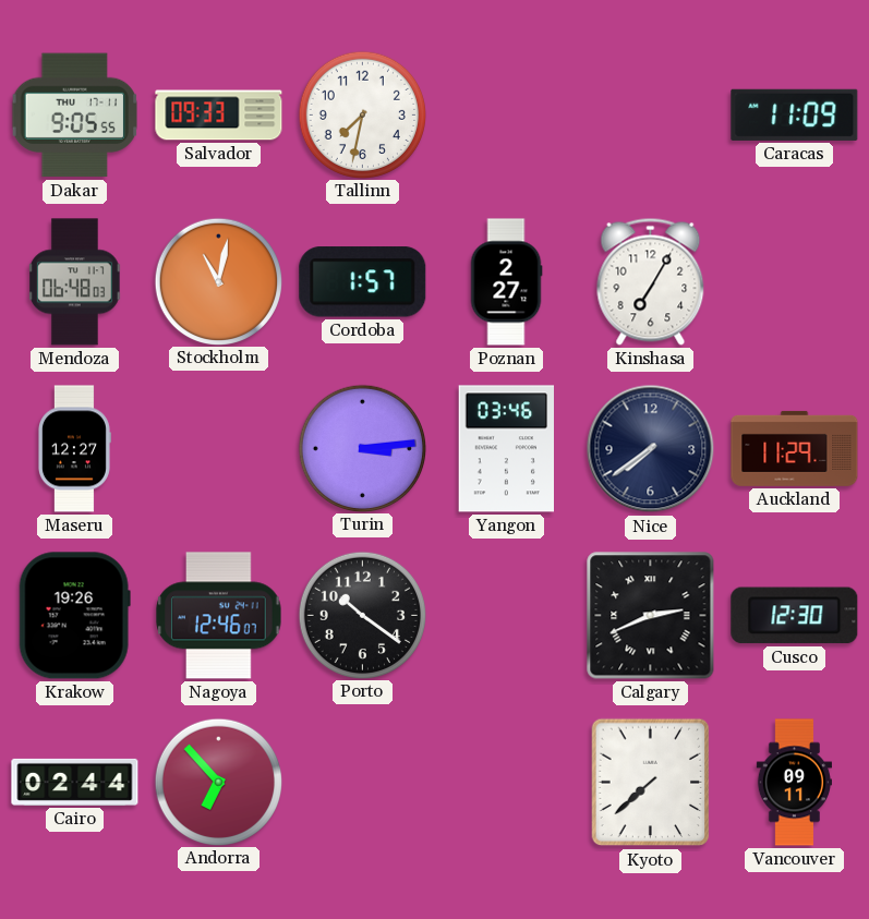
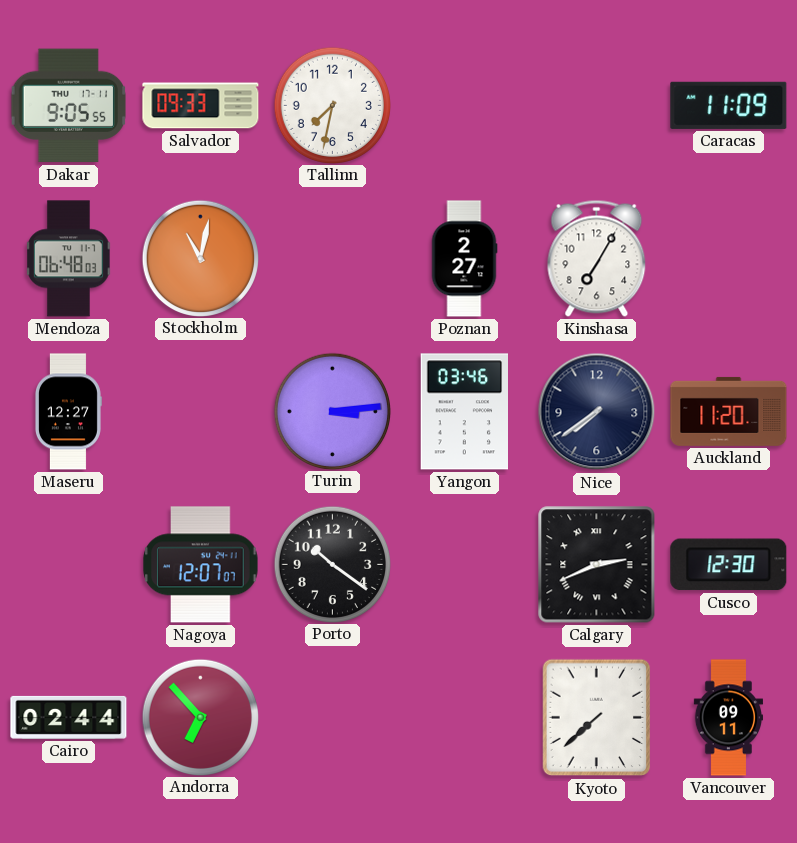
Cordoba: 1:57 -> none
Auckland: 11:29 -> 11:20
Krakow: 19:26 -> none
Nagoya: 12:46 -> 12:07
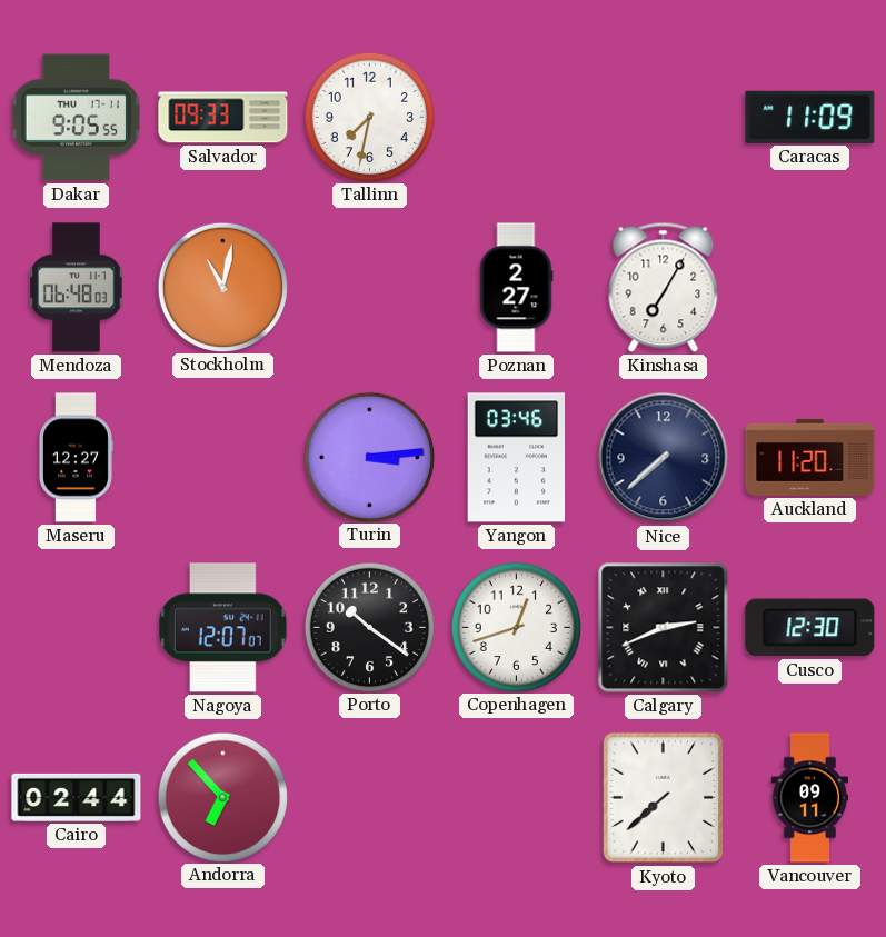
Nice: 7:39 -> 7:38
Copenhagen: none -> 12:42
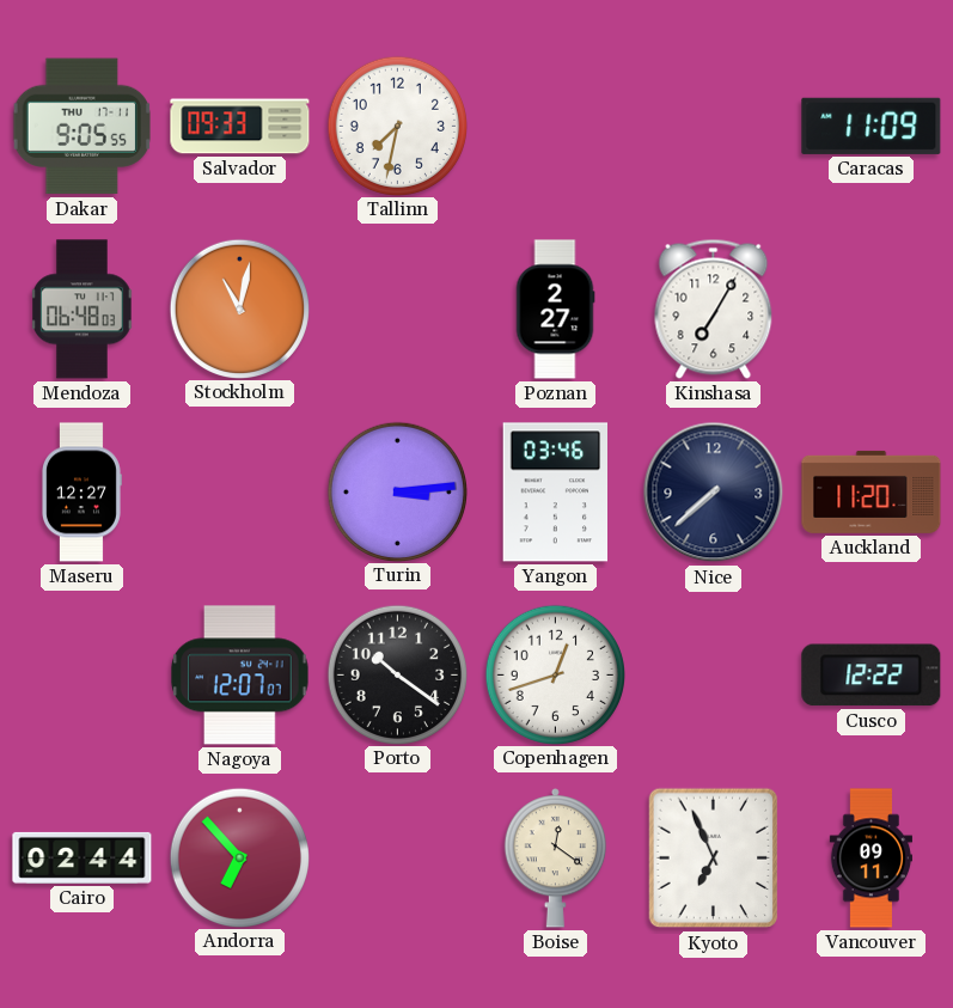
Calgary: 2:41 -> none
Cusco: 12:30 -> 12:22
Boise: none -> 12:21
Kyoto: 7:38 -> 6:56
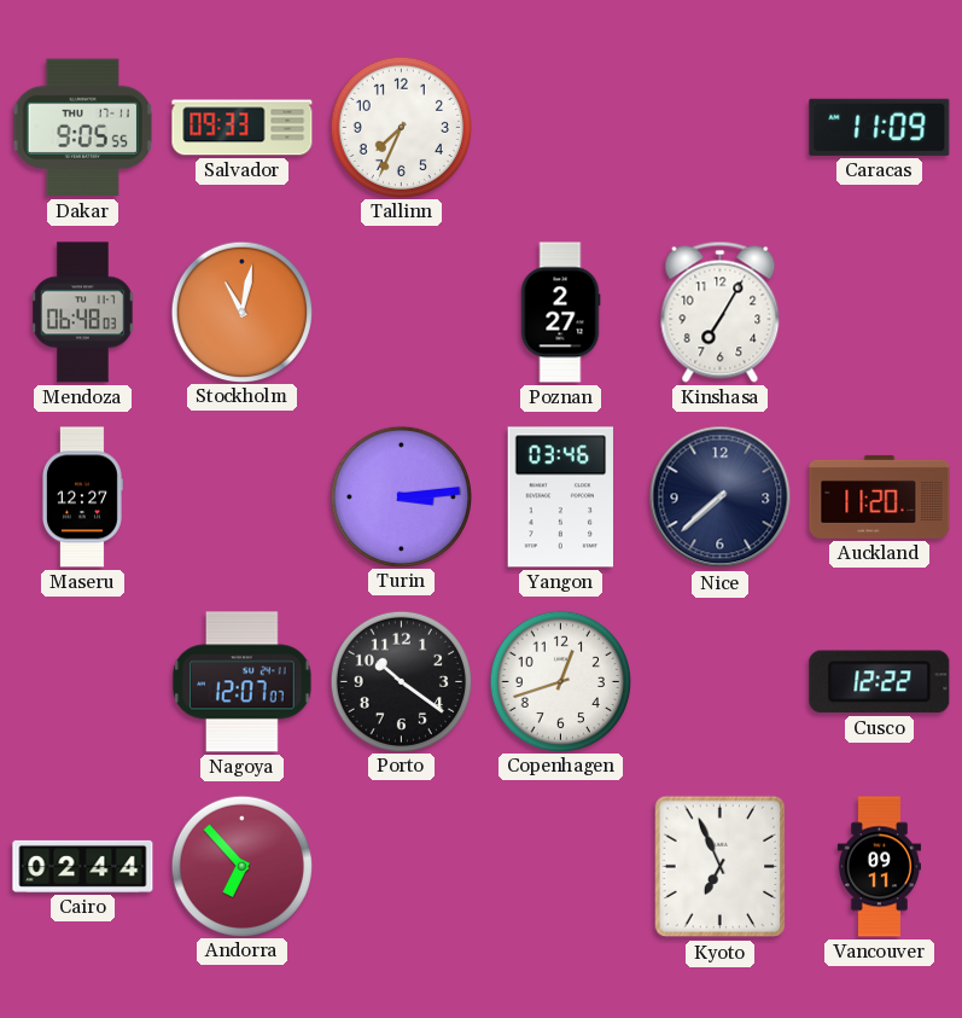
Tallinn: 7:32 -> 7:34
Boise: 12:21 -> none
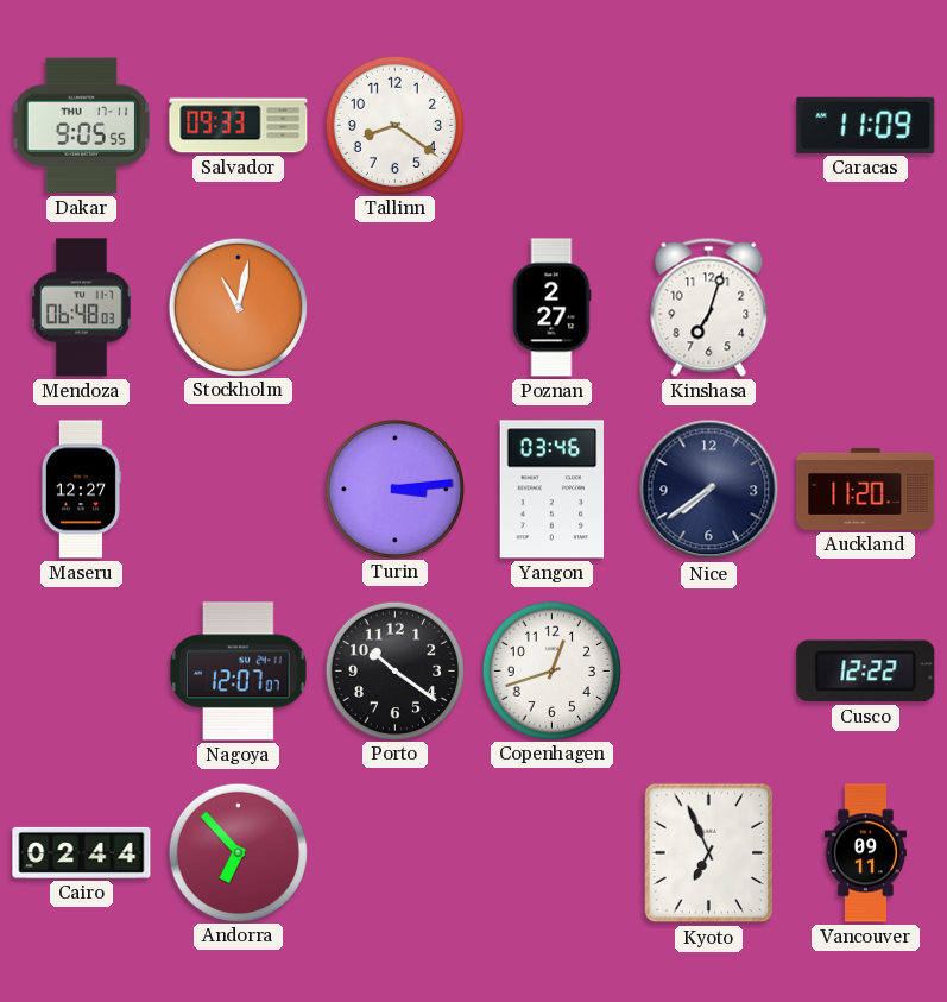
Tallinn: 7:34 -> 8:21
Kinshasa: 7:05 -> 7:03
Nice: 7:38 -> 7:39
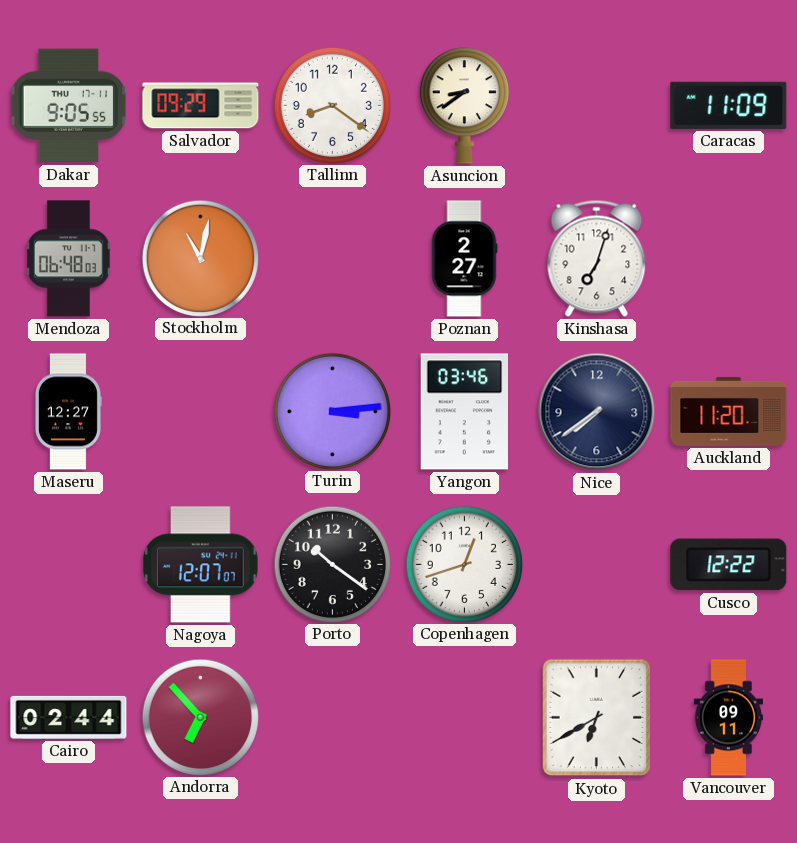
Salvador: 09:33 -> 09:29
Asuncion: none -> 8:39
Kyoto: 6:56 -> 6:40
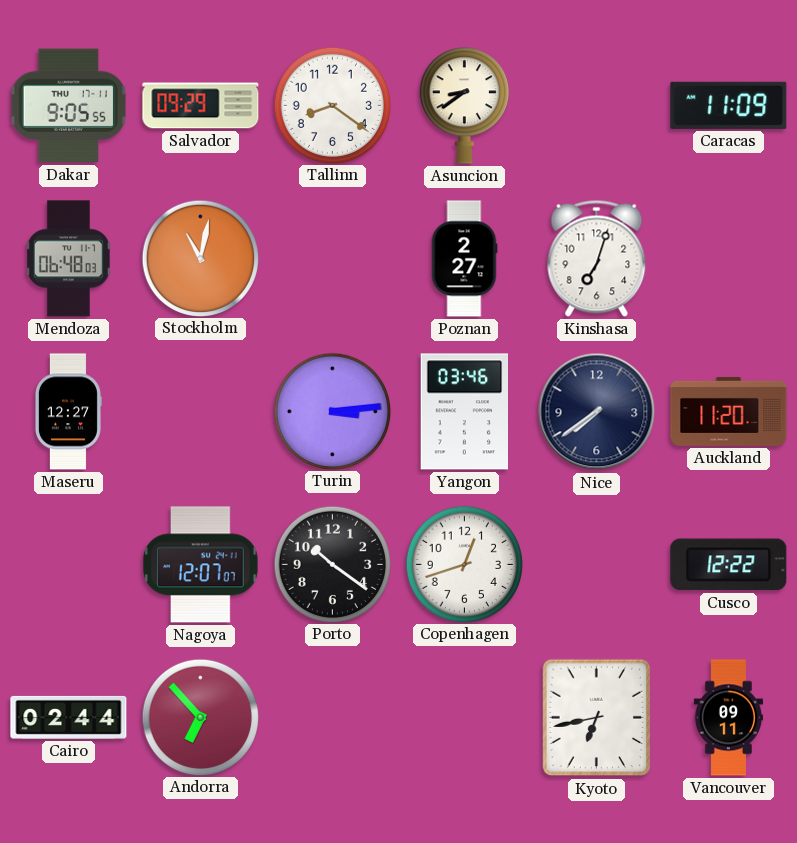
Kyoto: 6:40 -> 6:43
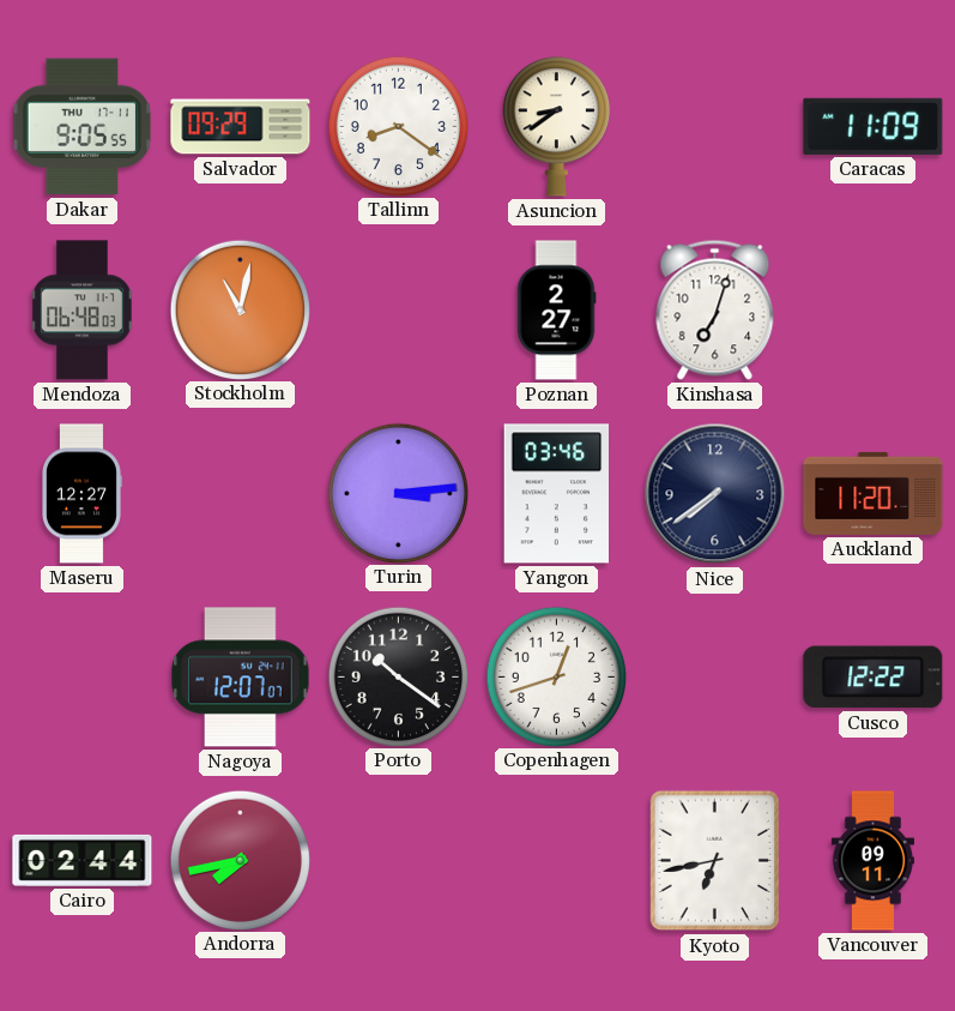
Andorra: 6:53 -> 7:43
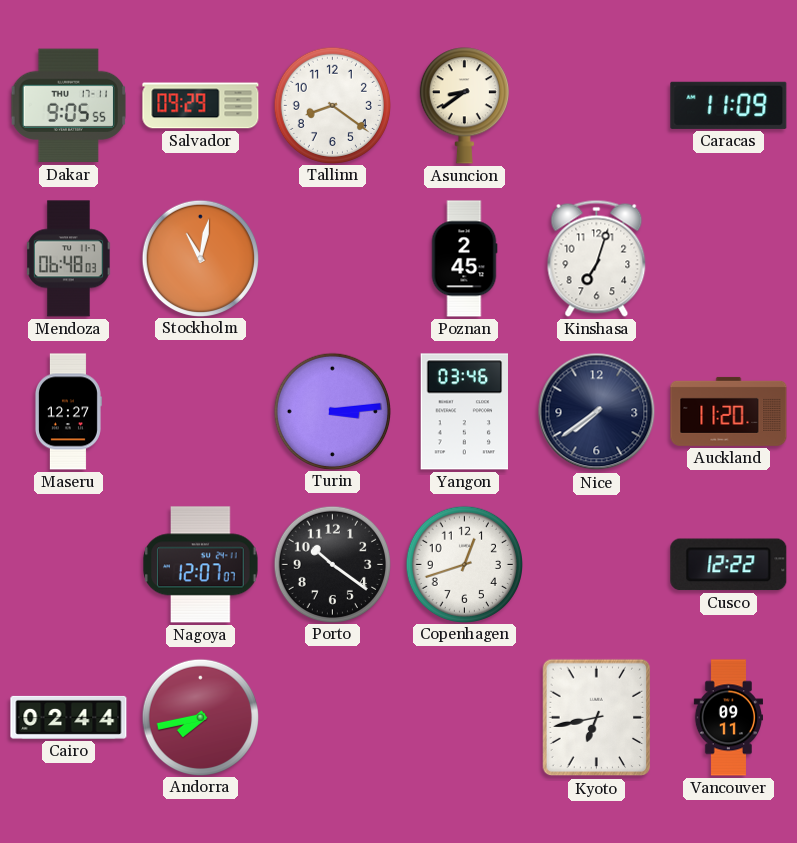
Poznan: 2:27 -> 2:45
